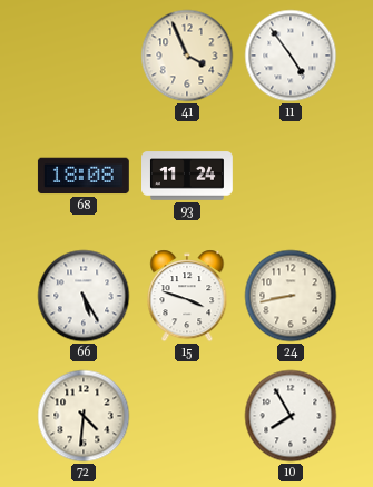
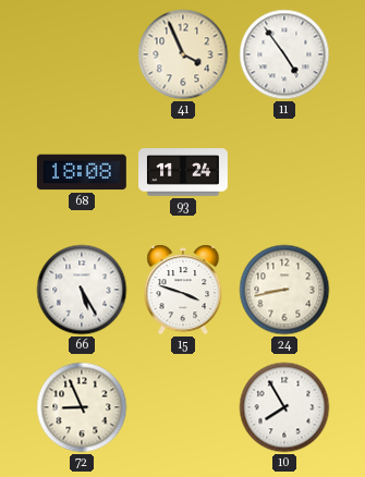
72: 4:31 -> 8:56
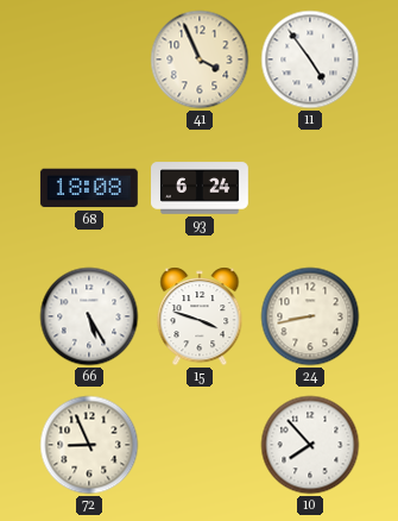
93: 11:24 -> 6:24
10: 7:55 -> 7:53
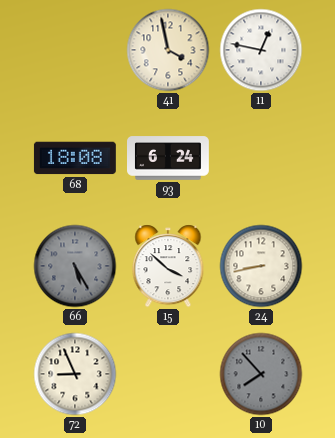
41: 3:56 -> 3:58
11: 4:54 -> 12:47
66 dial: white -> grey
15: 3:48 -> 3:52
10 dial: white -> grey
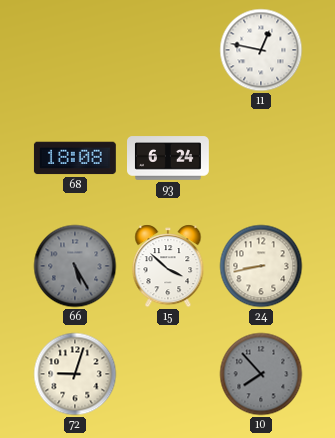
41: 3:58 -> none
72: 8:56 -> 9:03
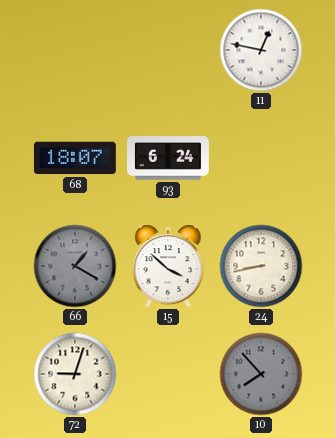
68: 18:08 -> 18:07
66: 5:25 -> 1:20
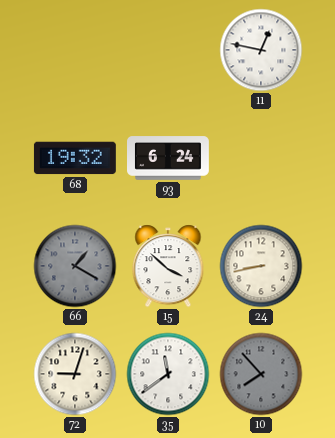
68: 18:07 -> 19:32
35: none -> 11:39
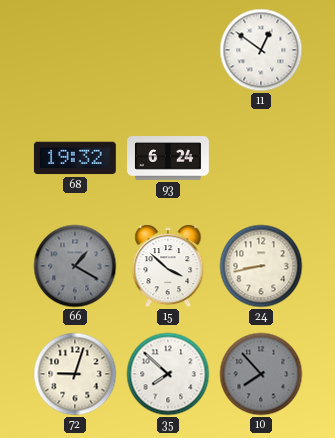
11: 12:47 -> 12:51
35: 11:39 -> 7:52
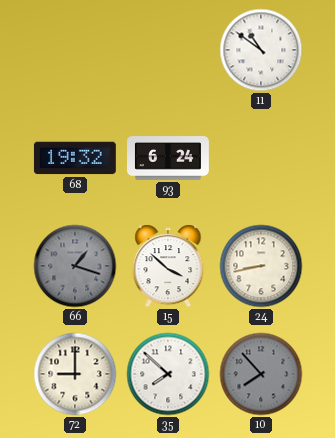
11: 12:51 -> 10:51
66: 1:20 -> 1:18
72: 9:03 -> 9:00
